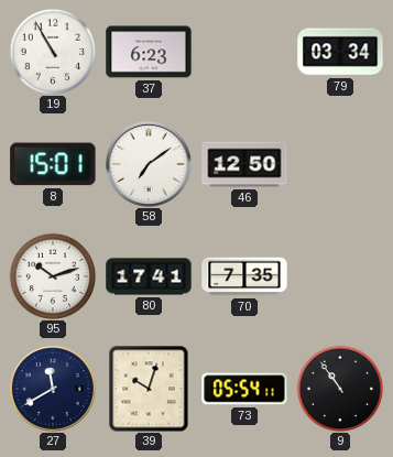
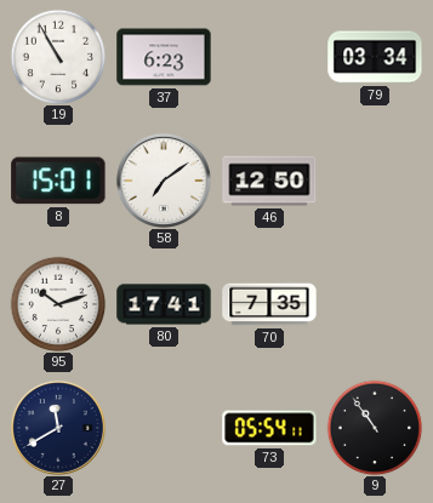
39: 10:03 -> none
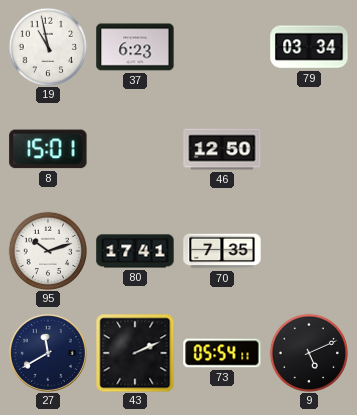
19: 10:55 -> 10:58
58: 7:09 -> none
43: none -> 2:11
9: 10:54 -> 5:11
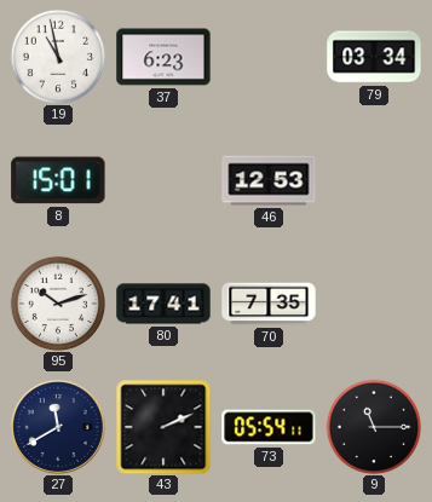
46: 12:50 -> 12:53
9: 5:11 -> 11:15
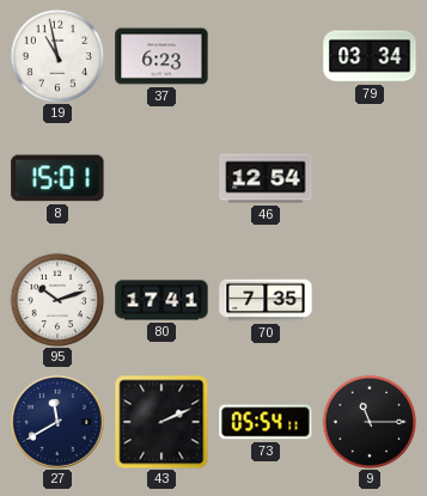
46: 12:53 -> 12:54
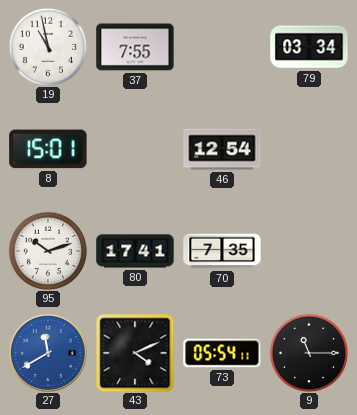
37: 6:23 -> 7:55
27 dial: navy -> blue
43: 2:11 -> 4:11
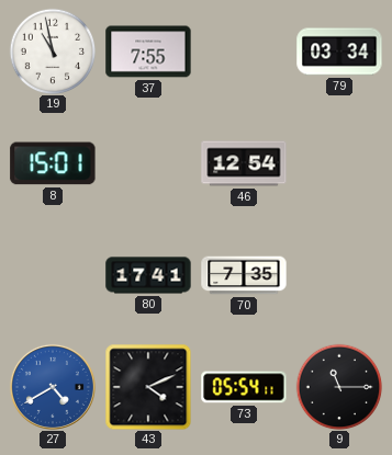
95: 10:12 -> none
27: 11:40 -> 4:40
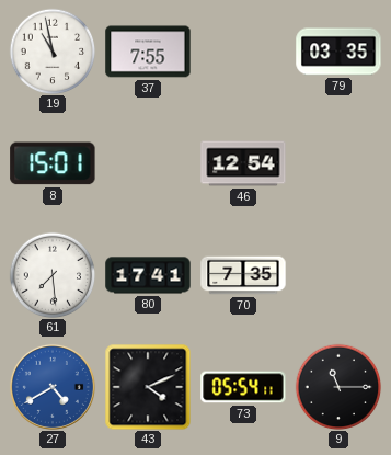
79: 03:34 -> 03:35
61: none -> 7:29
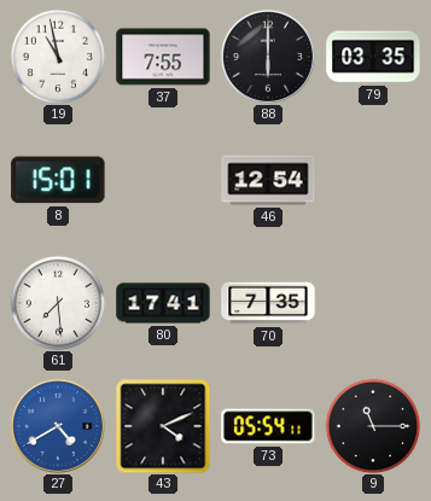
88: none -> 6:00
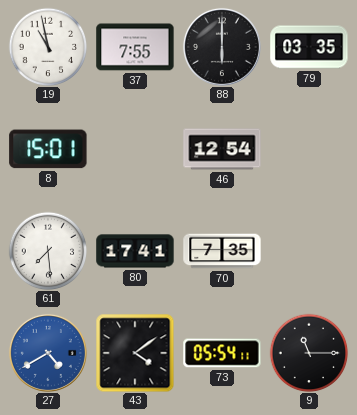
43: 4:11 -> 4:09
